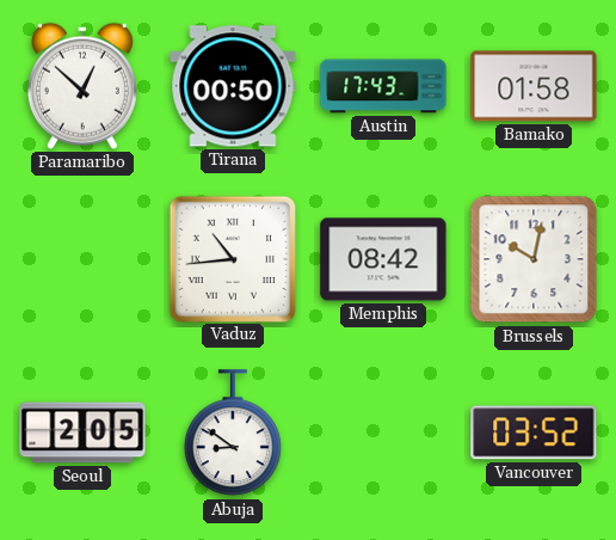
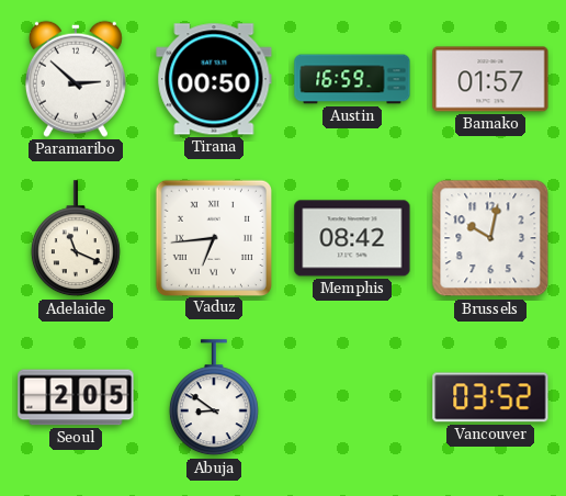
Paramaribo: 12:52 -> 2:52
Austin: 17:43 -> 16:59
Bamako: 01:58 -> 01:57
Adelaide: none -> 11:19
Vaduz: 10:44 -> 6:44
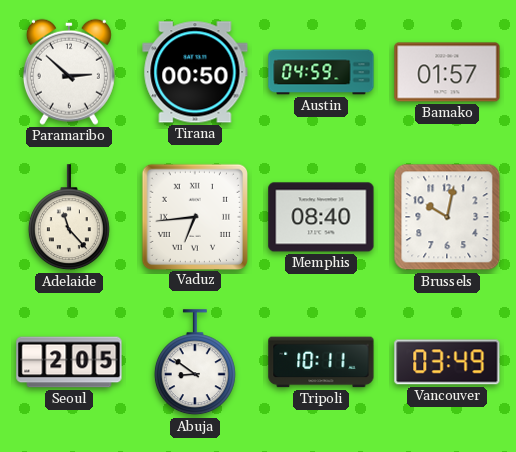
Austin: 16:59 -> 04:59
Adelaide: 11:19 -> 11:23
Memphis: 08:42 -> 08:40
Tripoli: none -> 10:11
Vancouver: 03:52 -> 03:49
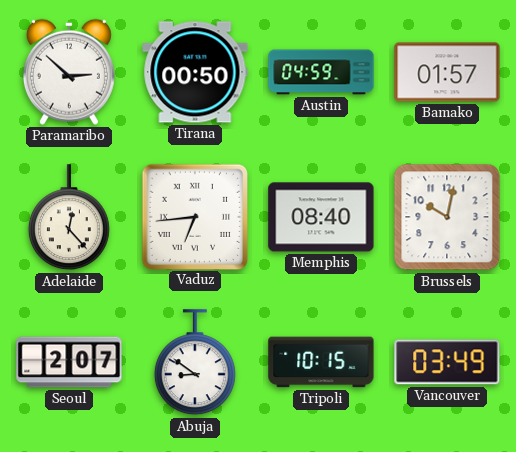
Adelaide: 11:23 -> 12:23
Seoul: 2:05 -> 2:07
Tripoli: 10:11 -> 10:15
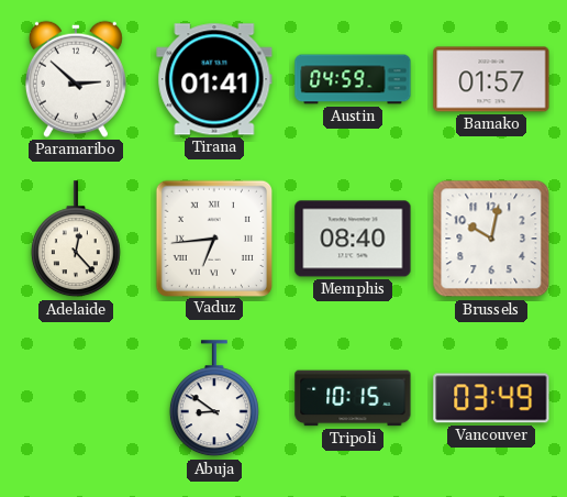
Tirana: 00:50 -> 01:41
Seoul: 2:07 -> none
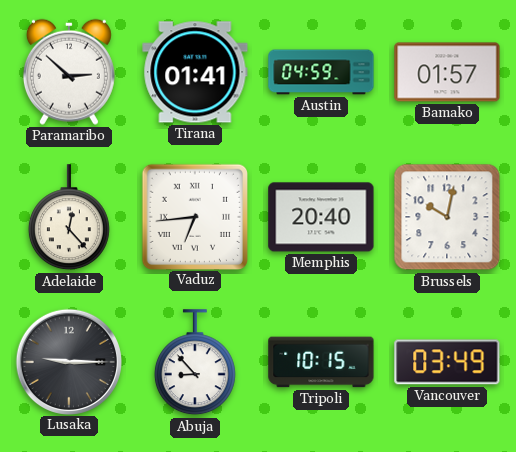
Memphis: 08:40 -> 20:40
Lusaka: none -> 9:15
Abuja: 8:51 -> 8:53
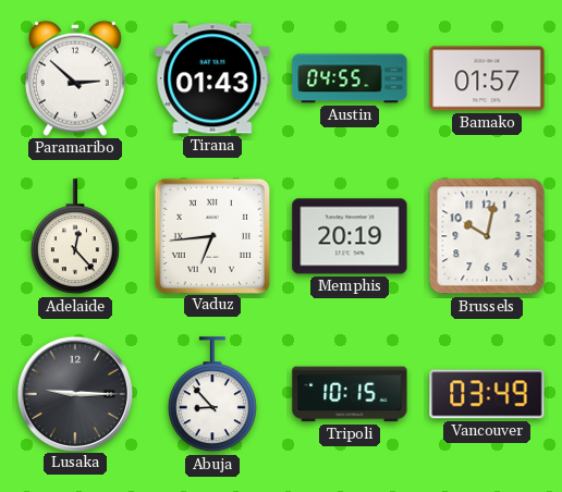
Tirana: 01:41 -> 01:43
Austin: 04:59 -> 04:55
Memphis: 20:40 -> 20:19
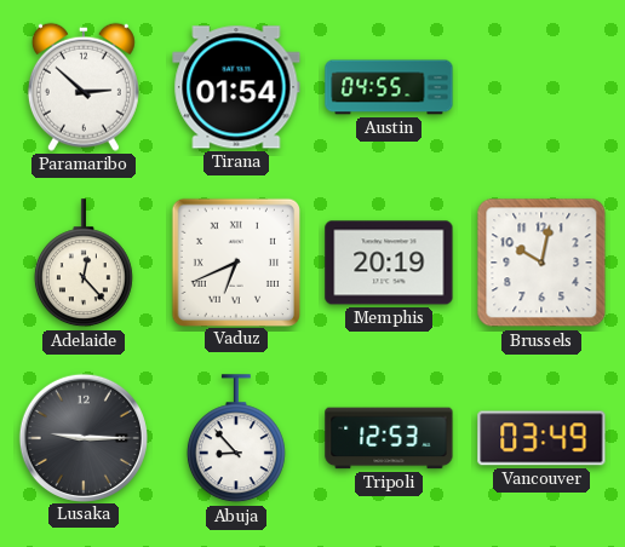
Tirana: 01:43 -> 01:54
Bamako: 01:57 -> none
Vaduz: 6:44 -> 6:41
Tripoli: 10:15 -> 12:53
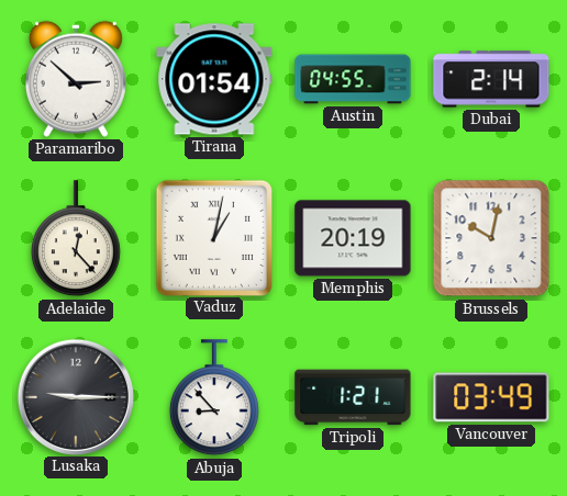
Dubai: none -> 2:14
Vaduz: 6:41 -> 1:02
Tripoli: 12:53 -> 1:21
